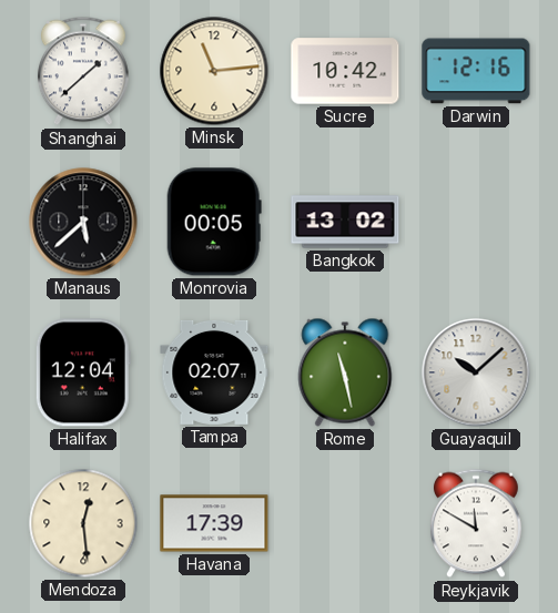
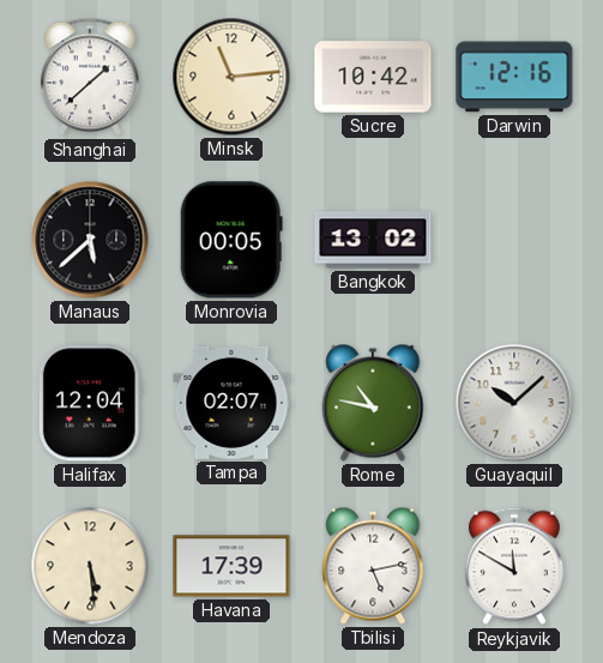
Rome: 11:28 -> 10:47
Mendoza: 12:29 -> 5:29
Tbilisi: none -> 5:13
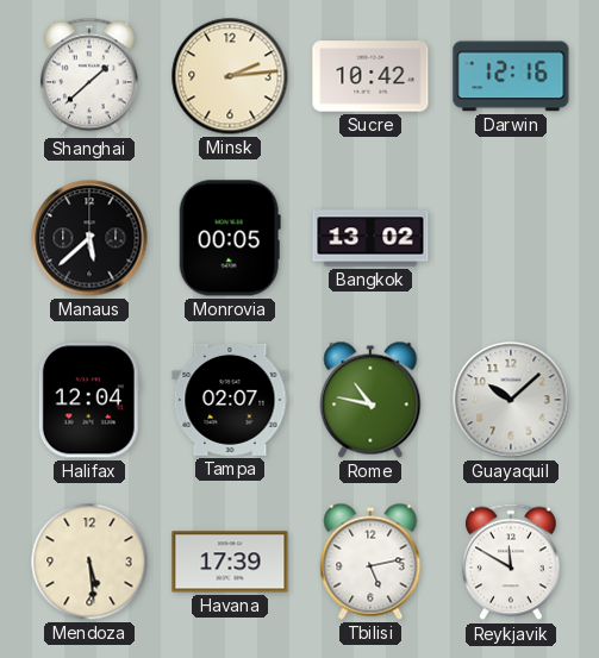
Minsk: 11:14 -> 2:14
